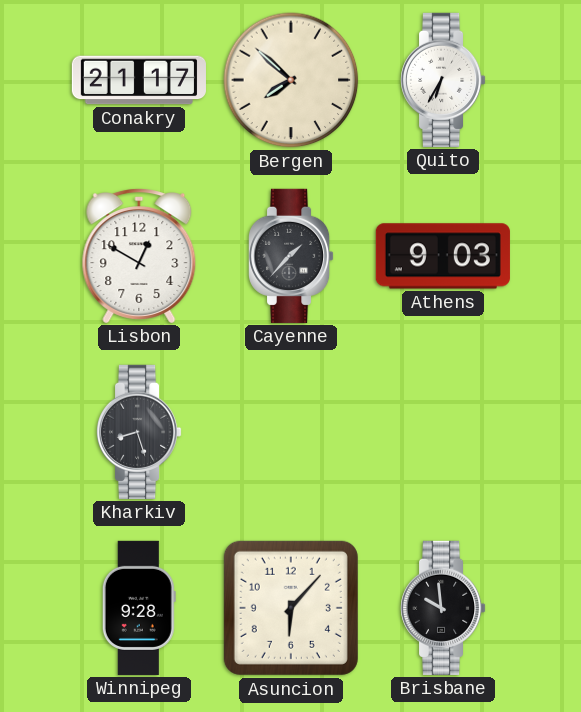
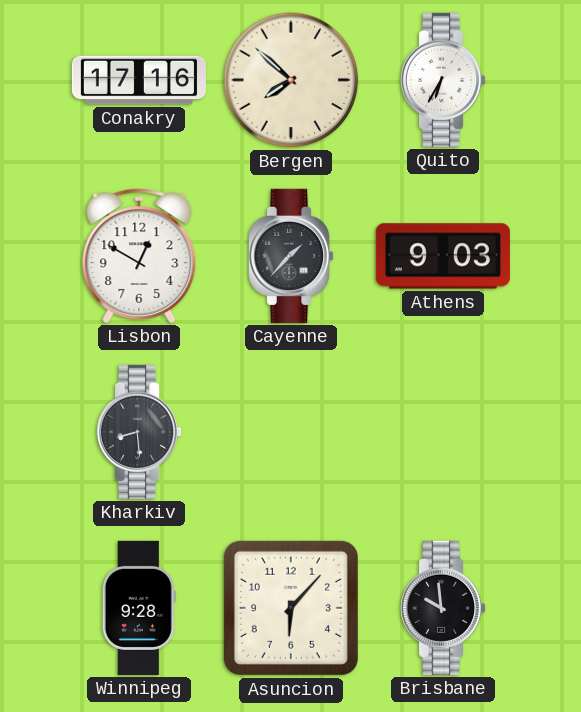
Conakry: 21:17 -> 17:16
Kharkiv: 8:27 -> 8:29
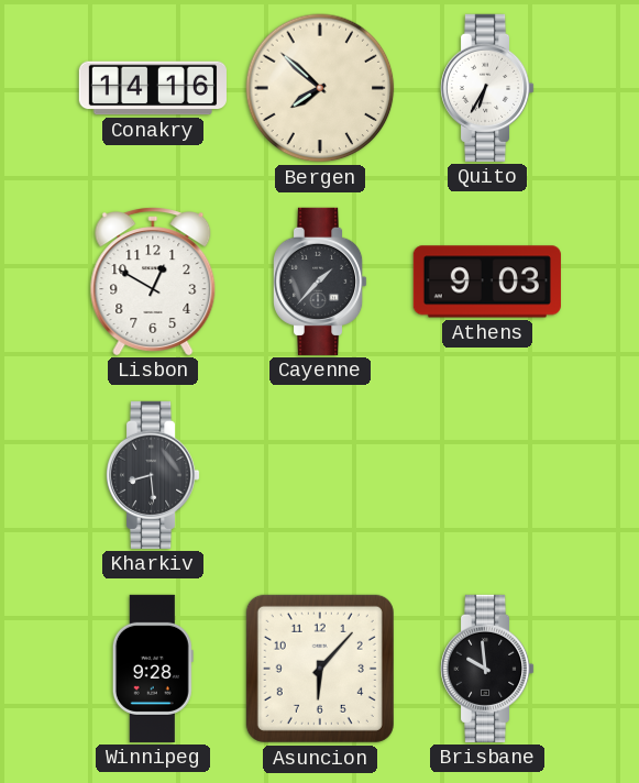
Conakry: 17:16 -> 14:16
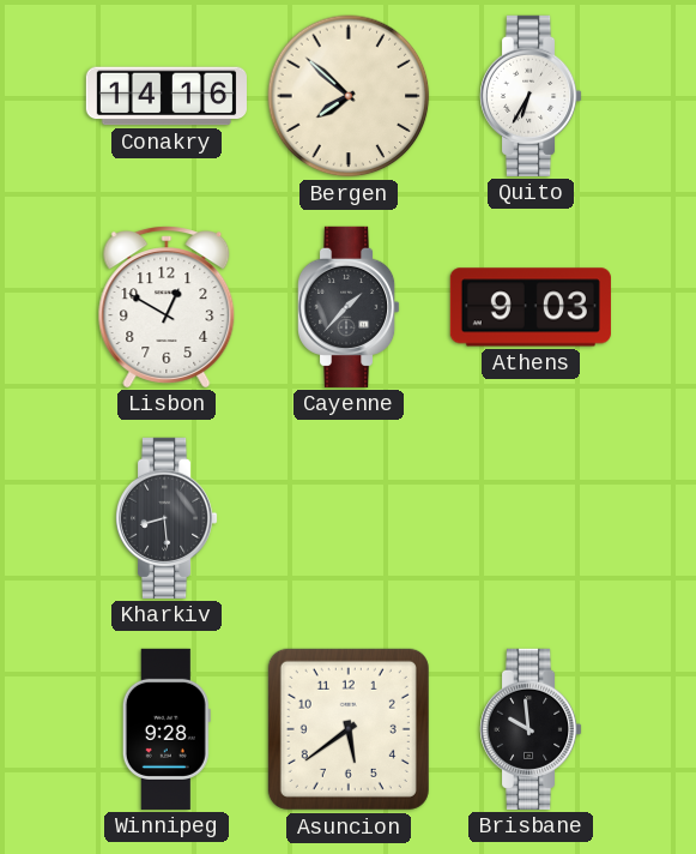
Asuncion: 6:07 -> 5:39
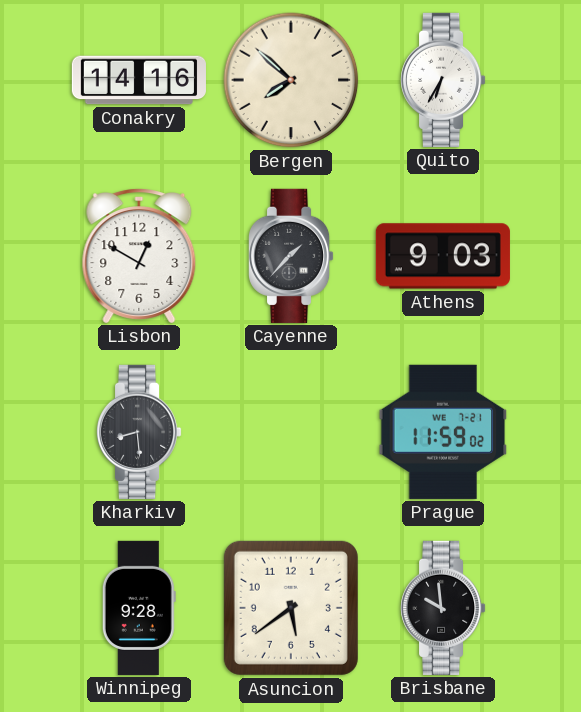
Prague: none -> 11:59
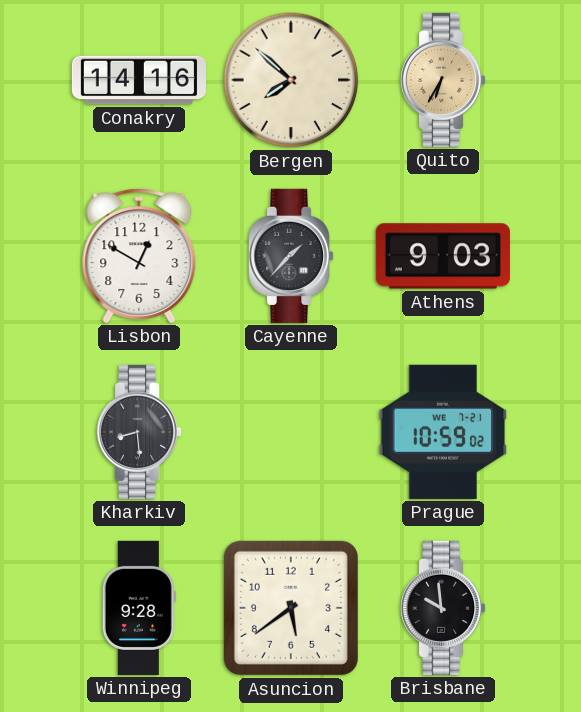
Quito dial: white -> champagne
Prague: 11:59 -> 10:59
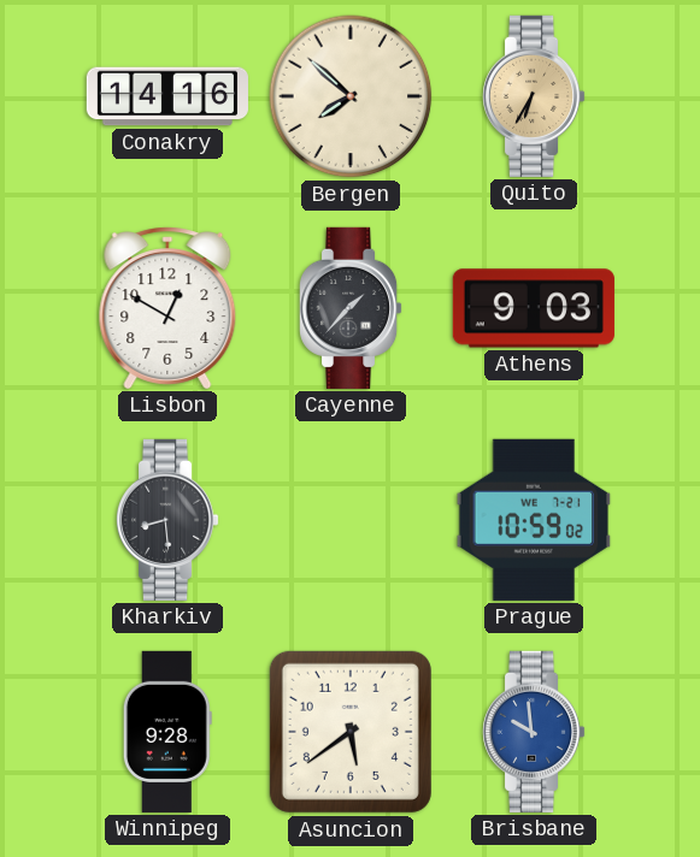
Brisbane dial: black -> blue
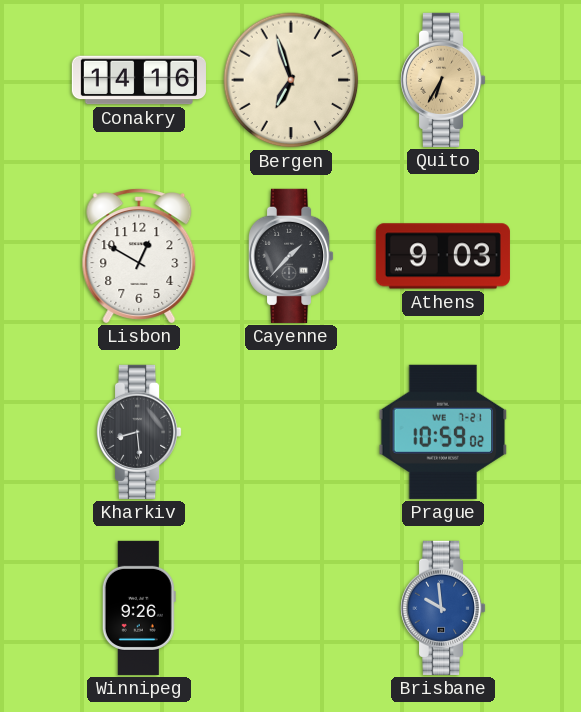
Bergen: 7:52 -> 6:57
Winnipeg: 9:28 -> 9:26
Asuncion: 5:39 -> none
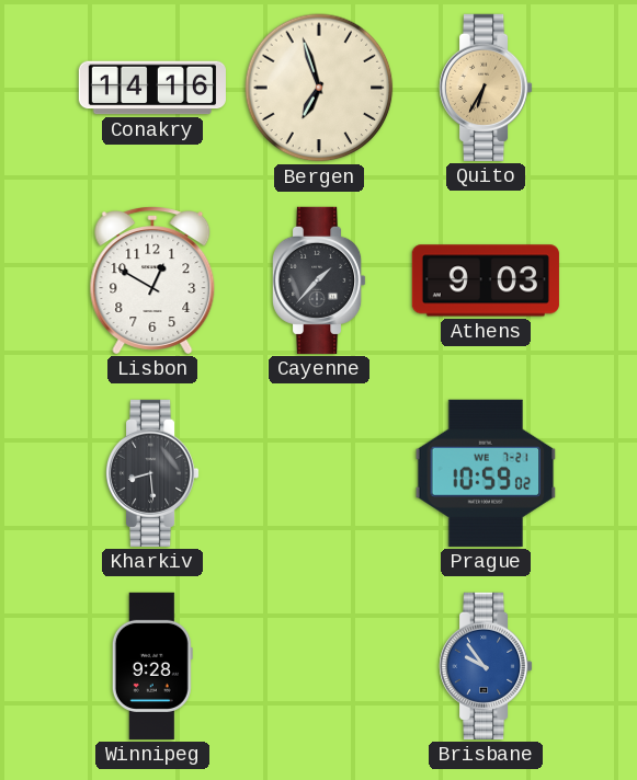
Winnipeg: 9:26 -> 9:28
Brisbane: 9:59 -> 9:54
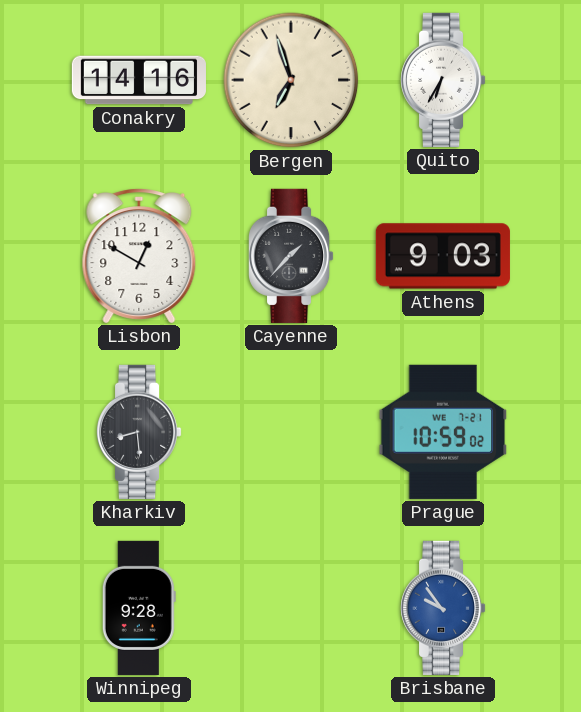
Quito dial: champagne -> white
